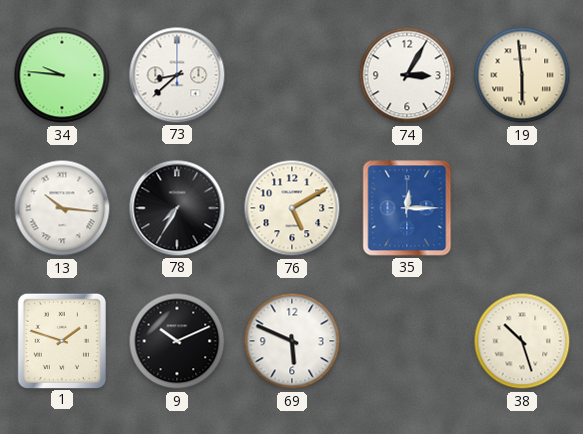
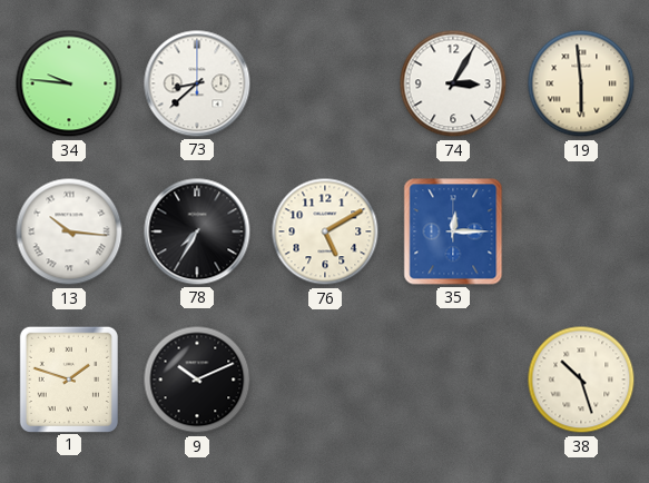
69: 5:49 -> none
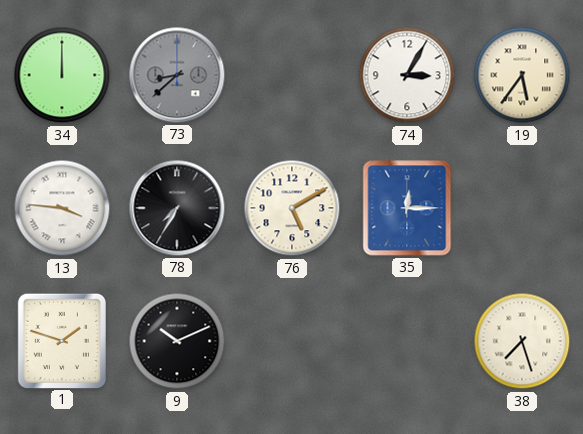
34: 9:46 -> 12:00
73 dial: white -> grey
19: 5:59 -> 5:36
13: 10:16 -> 3:46
38: 10:27 -> 7:27
